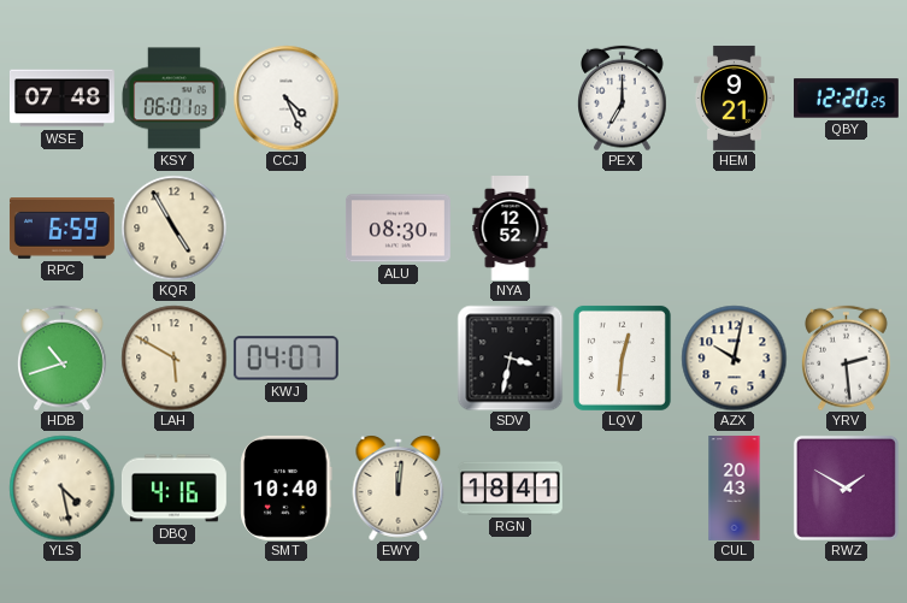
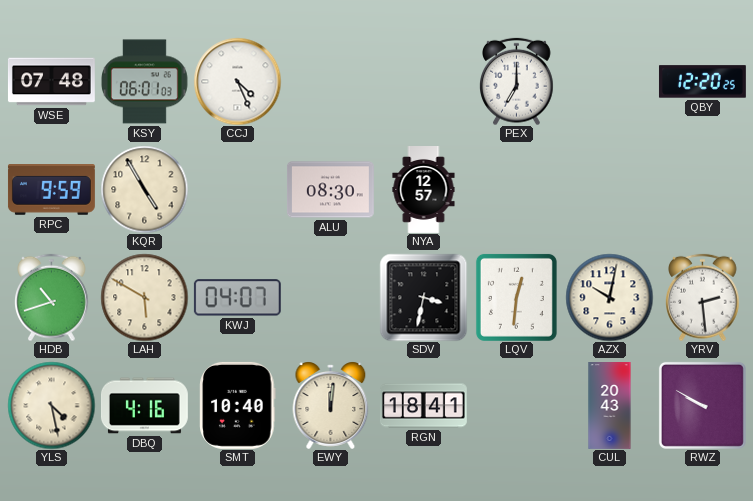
HEM: 9:21 -> none
RPC: 6:59 -> 9:59
NYA: 12:52 -> 12:57
RWZ: 1:50 -> 9:50
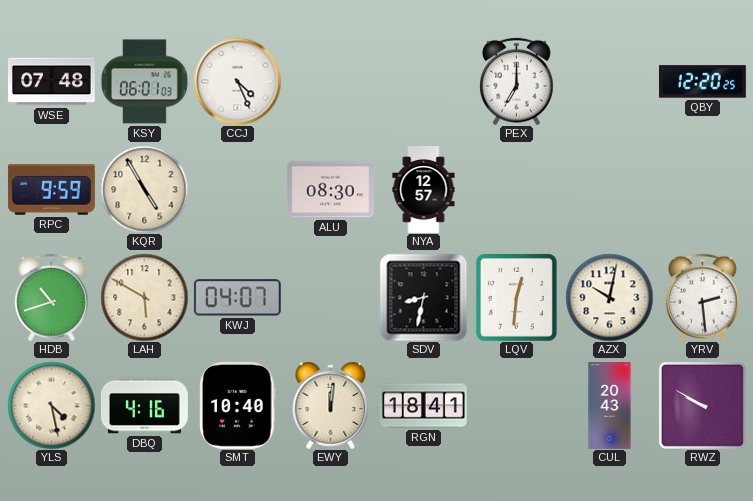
SDV: 3:32 -> 8:32
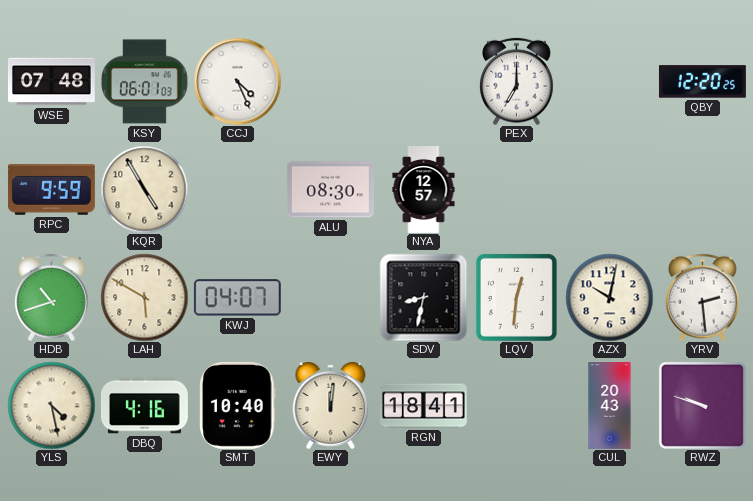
RWZ: 9:50 -> 9:48
